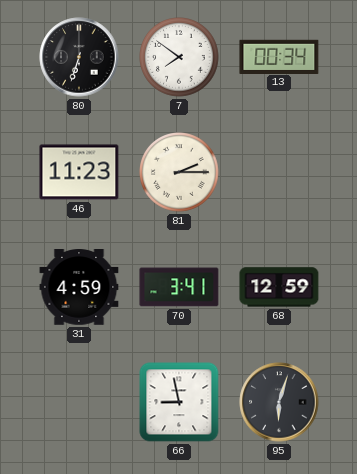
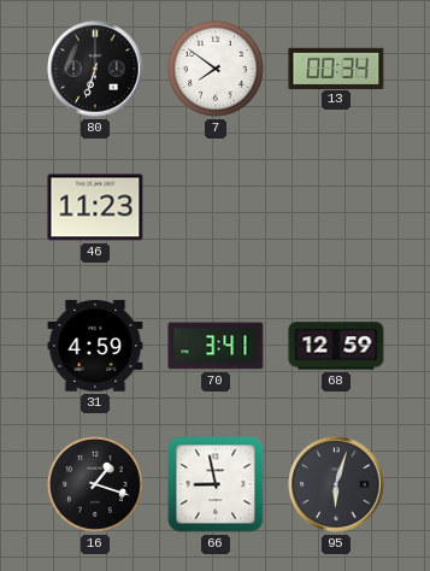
81: 2:15 -> none
16: none -> 1:18
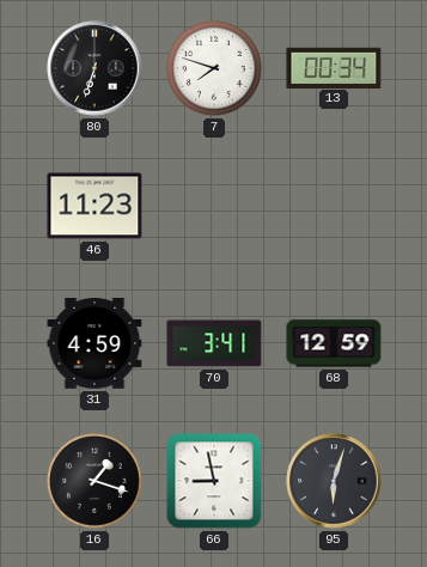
7: 7:51 -> 7:48
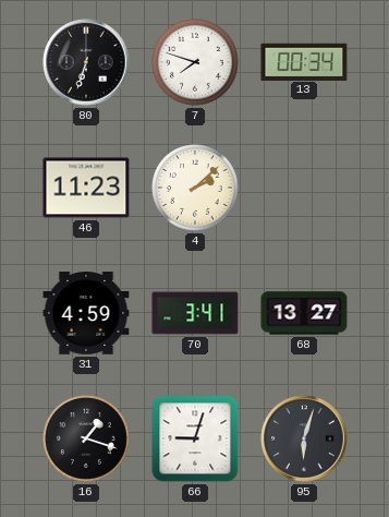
4: none -> 2:08
68: 12:59 -> 13:27
66: 8:58 -> 9:03
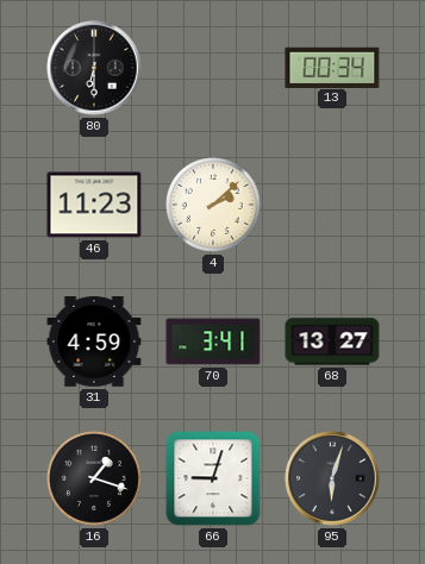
80: 6:33 -> 6:30
7: 7:48 -> none
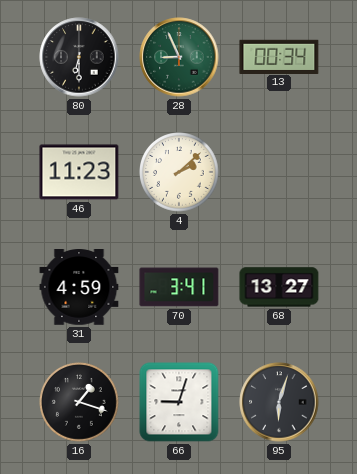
28: none -> 8:56
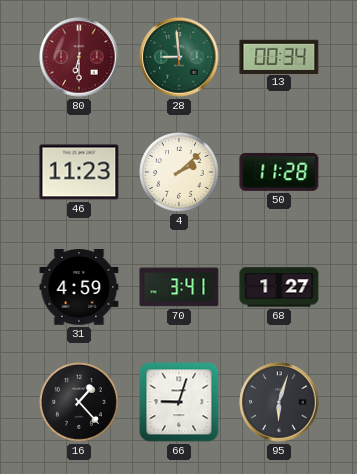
80 dial: black -> burgundy
28: 8:56 -> 8:59
50: none -> 11:28
68: 13:27 -> 1:27
16: 1:18 -> 1:23
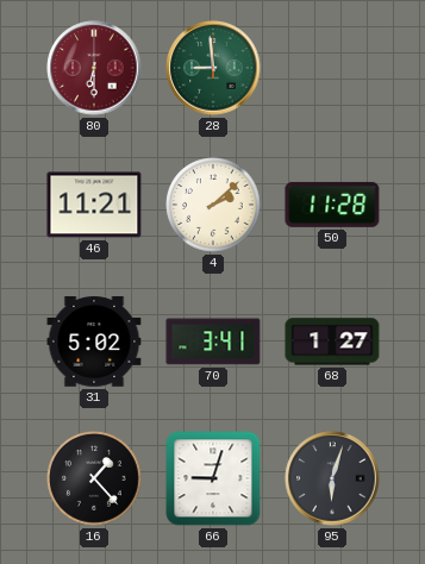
13: 00:34 -> none
46: 11:23 -> 11:21
31: 4:59 -> 5:02
